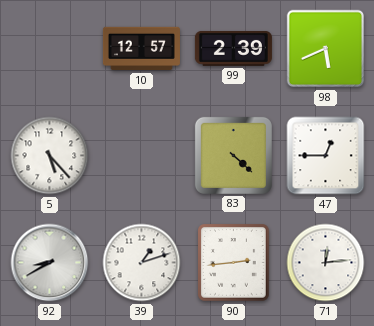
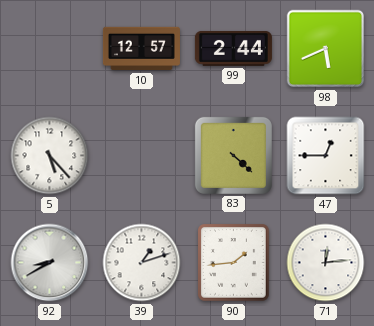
99: 2:39 -> 2:44
90: 2:44 -> 1:44
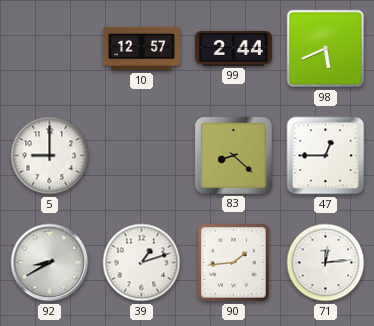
5: 5:23 -> 9:00
83: 4:22 -> 8:22
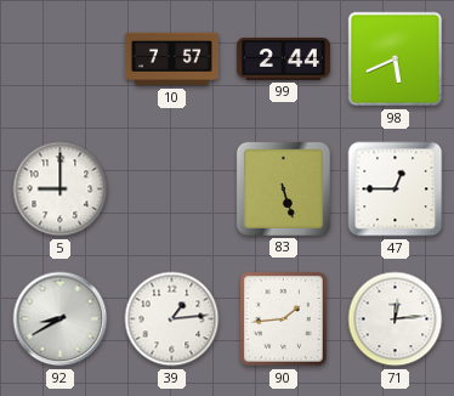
10: 12:57 -> 7:57
83: 8:22 -> 5:27
39: 1:12 -> 1:14
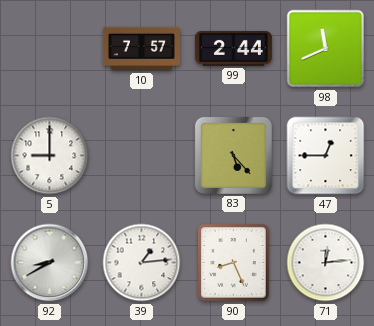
98: 5:41 -> 11:41
83: 5:27 -> 5:23
90: 1:44 -> 8:26
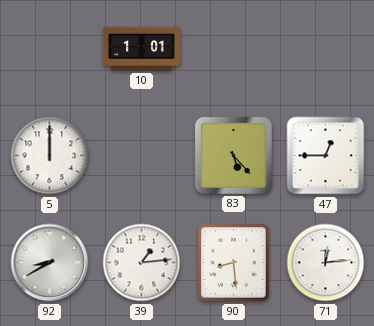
10: 7:57 -> 1:01
99: 2:44 -> none
98: 11:41 -> none
5: 9:00 -> 12:00
90: 8:26 -> 8:29
